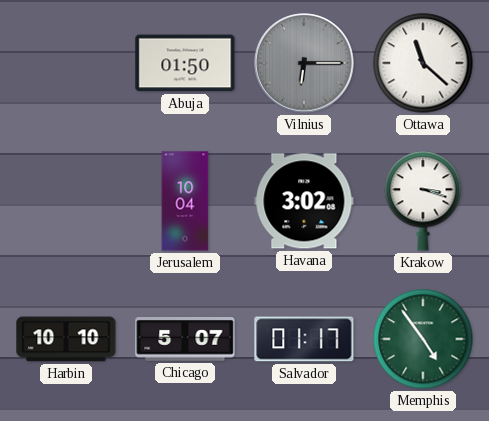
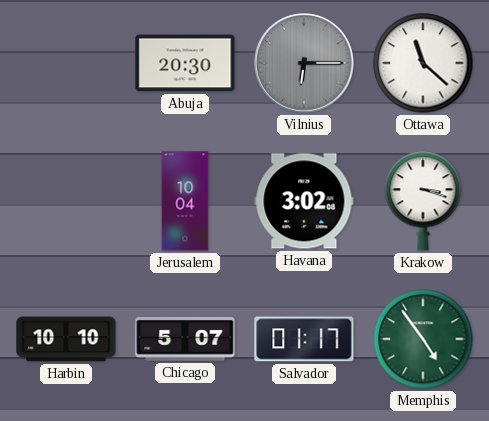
Abuja: 01:50 -> 20:30
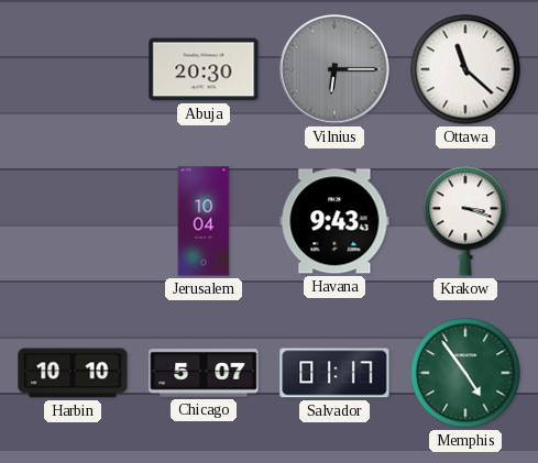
Havana: 3:02 -> 9:43
